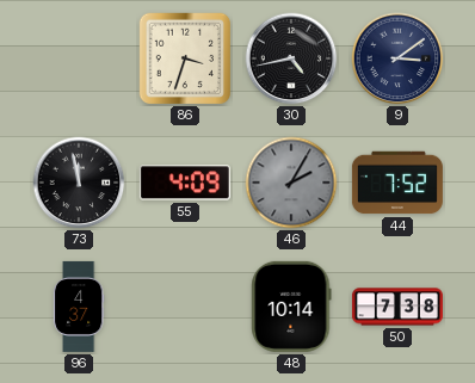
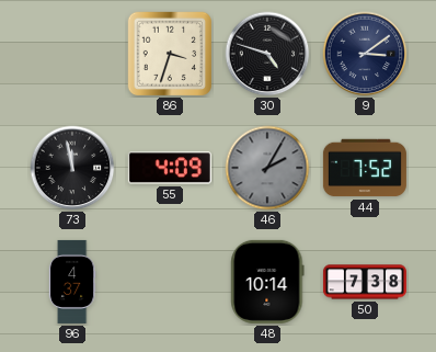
30: 4:43 -> 4:48
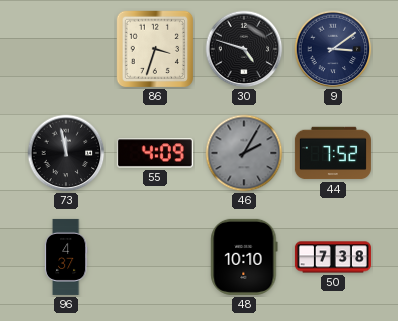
48: 10:14 -> 10:10
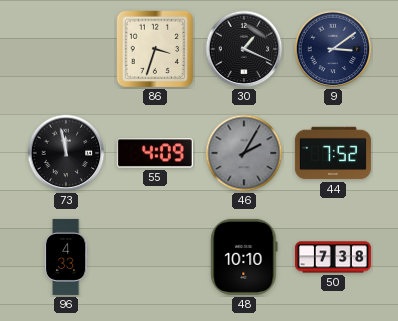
30: 4:48 -> 1:19
96: 4:37 -> 4:33
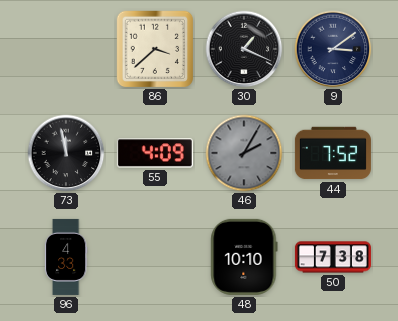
86: 3:33 -> 3:38
